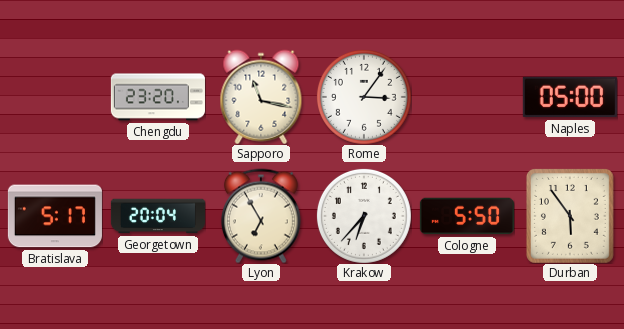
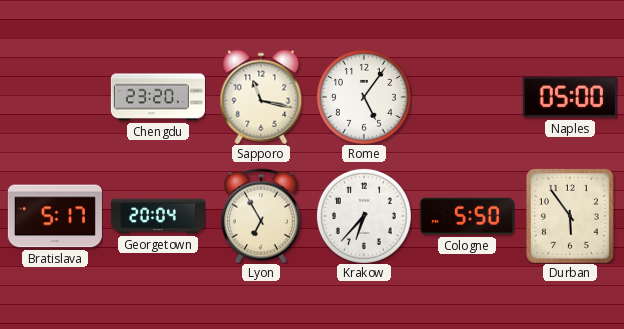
Rome: 3:06 -> 5:06
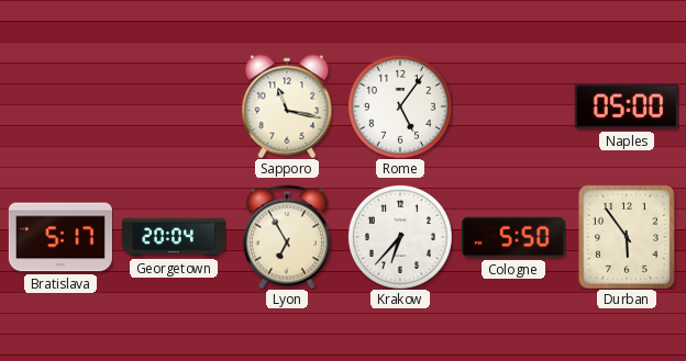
Chengdu: 23:20 -> none
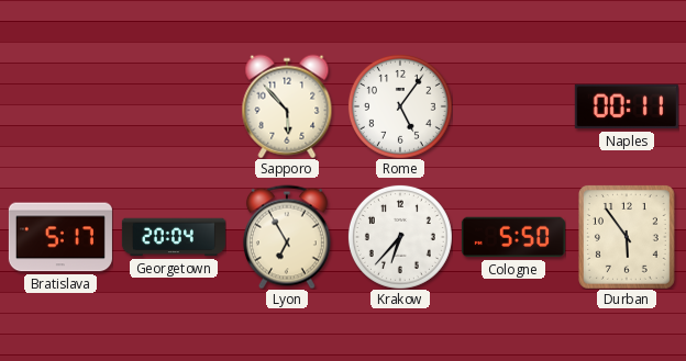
Sapporo: 11:17 -> 5:53
Naples: 05:00 -> 00:11
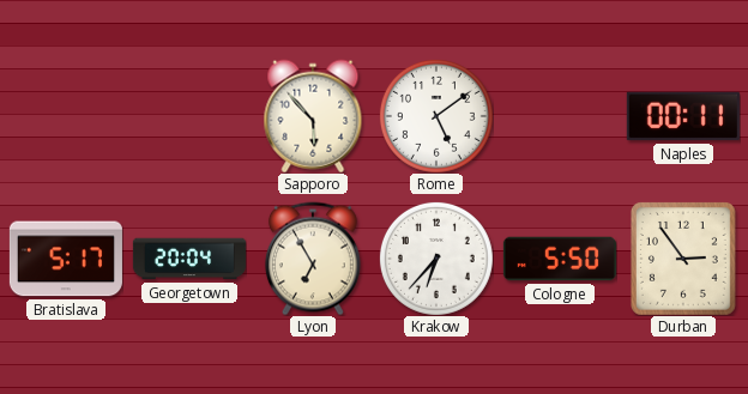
Rome: 5:06 -> 5:09
Durban: 5:54 -> 2:54
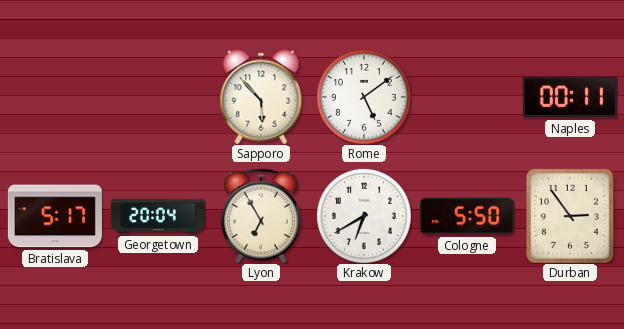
Krakow: 6:37 -> 6:40
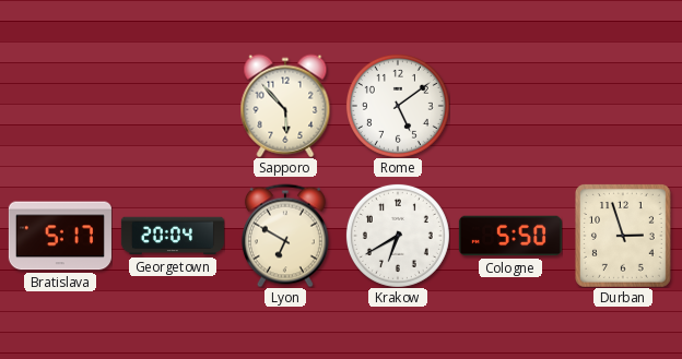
Naples: 00:11 -> none
Lyon: 6:55 -> 6:50
Durban: 2:54 -> 2:57
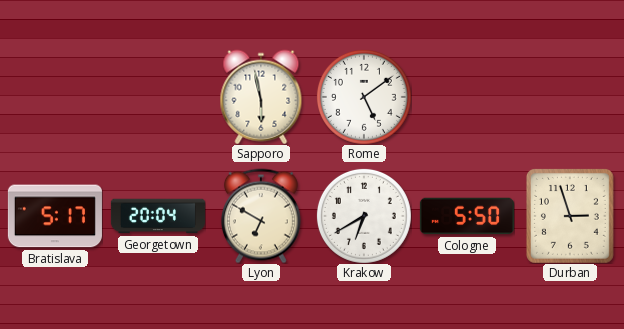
Sapporo: 5:53 -> 5:58
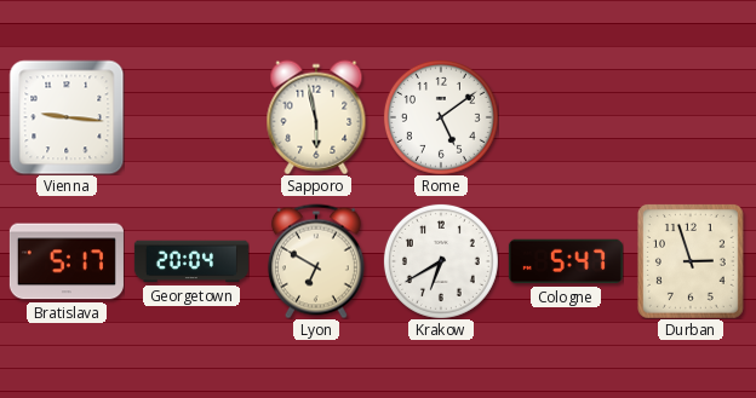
Vienna: none -> 9:16
Cologne: 5:50 -> 5:47
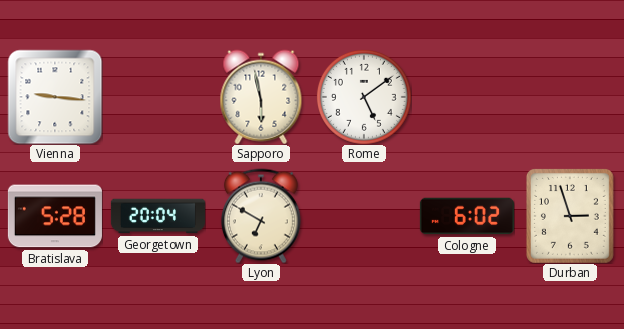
Bratislava: 5:17 -> 5:28
Krakow: 6:40 -> none
Cologne: 5:47 -> 6:02
